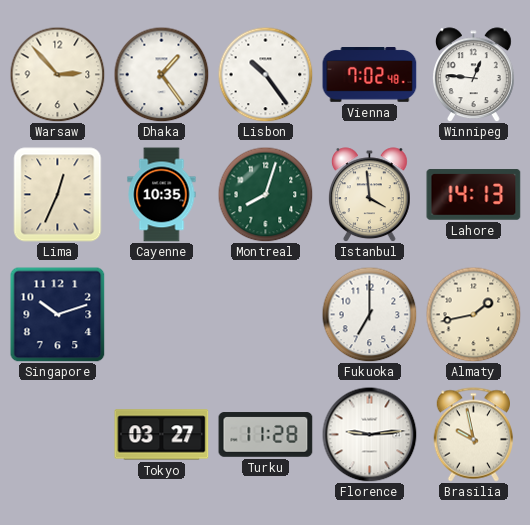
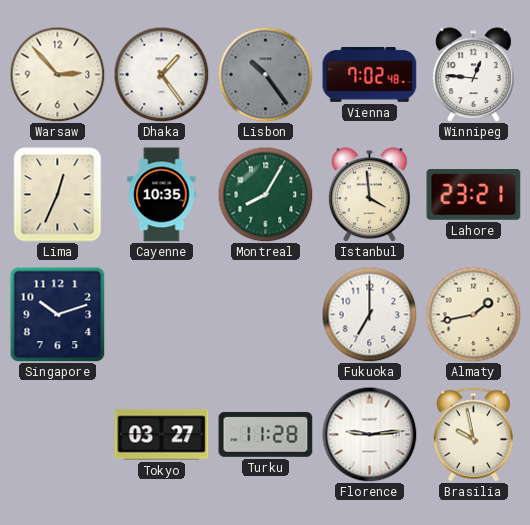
Lisbon dial: white -> grey
Montreal: 8:03 -> 8:05
Lahore: 14:13 -> 23:21
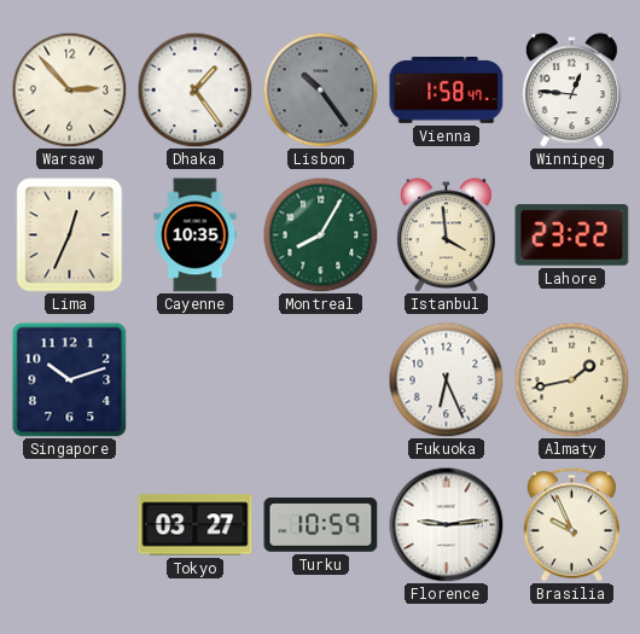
Vienna: 7:02 -> 1:58
Lahore: 23:21 -> 23:22
Fukuoka: 7:00 -> 6:26
Turku: 11:28 -> 10:59
Brasilia: 9:58 -> 9:56
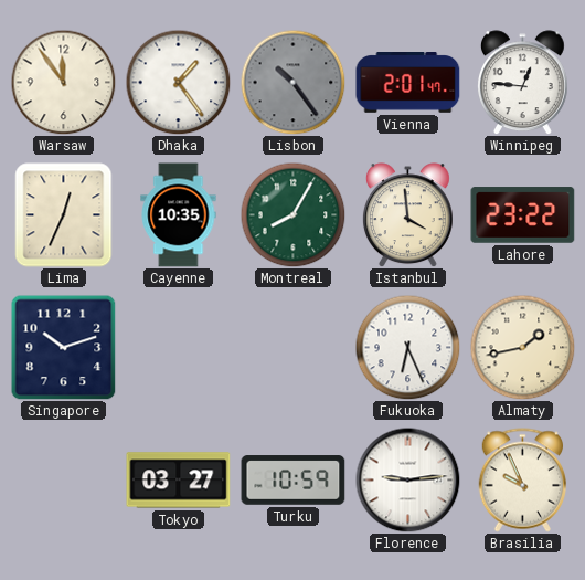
Warsaw: 2:53 -> 11:54
Vienna: 1:58 -> 2:01
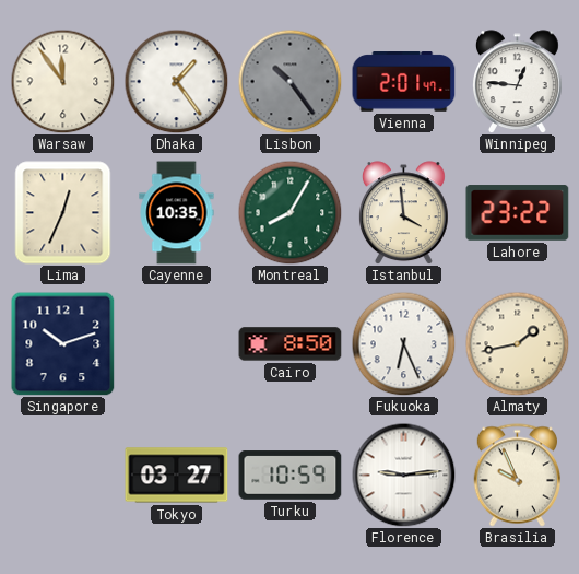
Cairo: none -> 8:50
